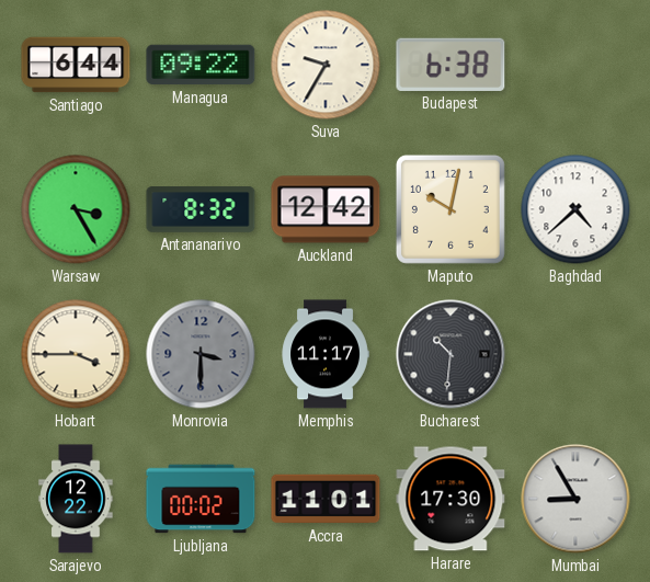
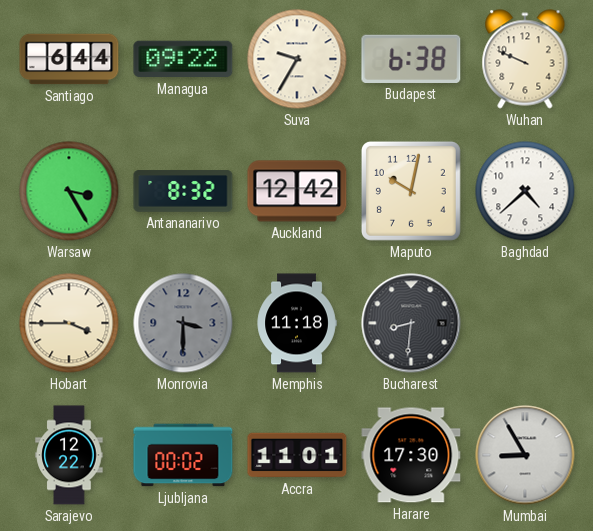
Wuhan: none -> 9:49
Memphis: 11:17 -> 11:18
Bucharest: 10:31 -> 8:31
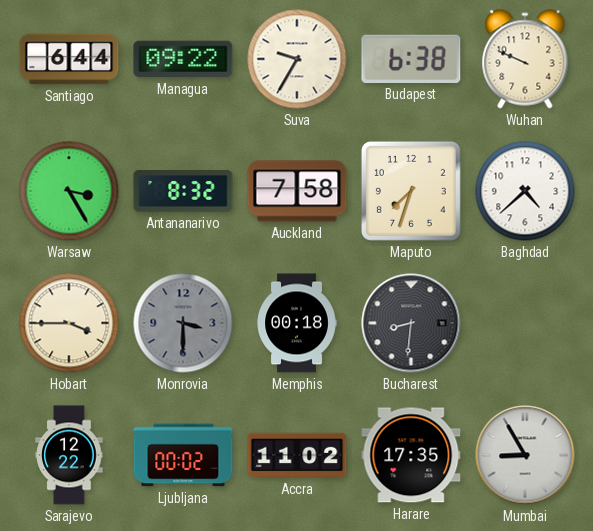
Auckland: 12:42 -> 7:58
Maputo: 10:02 -> 7:33
Memphis: 11:18 -> 00:18
Accra: 11:01 -> 11:02
Harare: 17:30 -> 17:35
